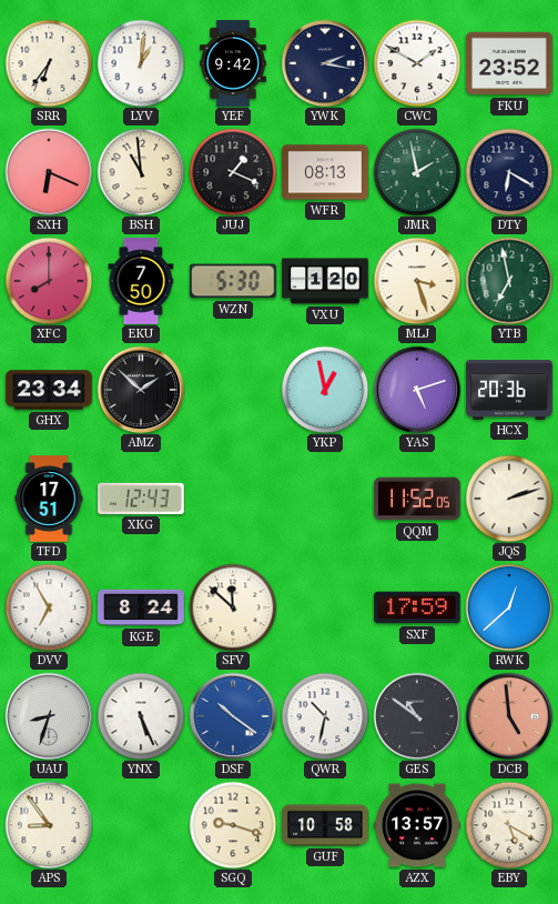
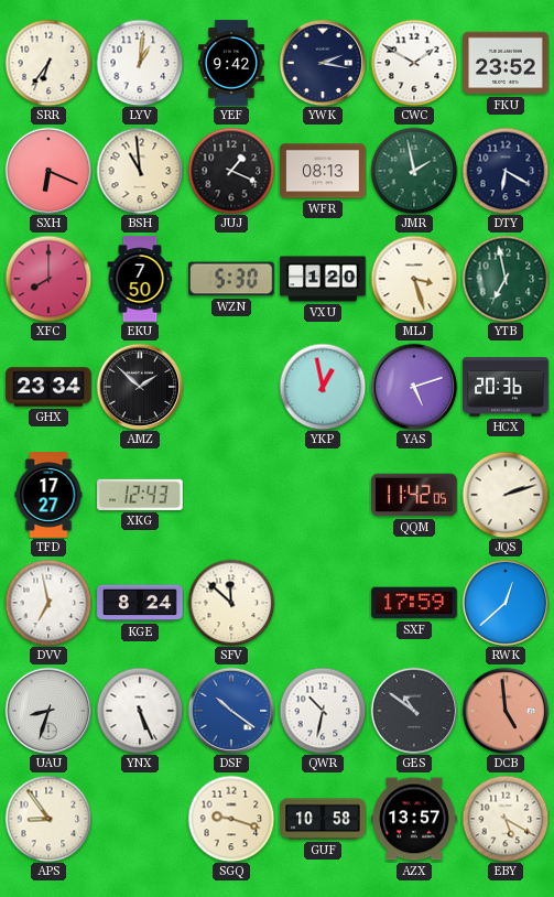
TFD: 17:51 -> 17:27
QQM: 11:52 -> 11:42
DVV: 6:55 -> 6:58
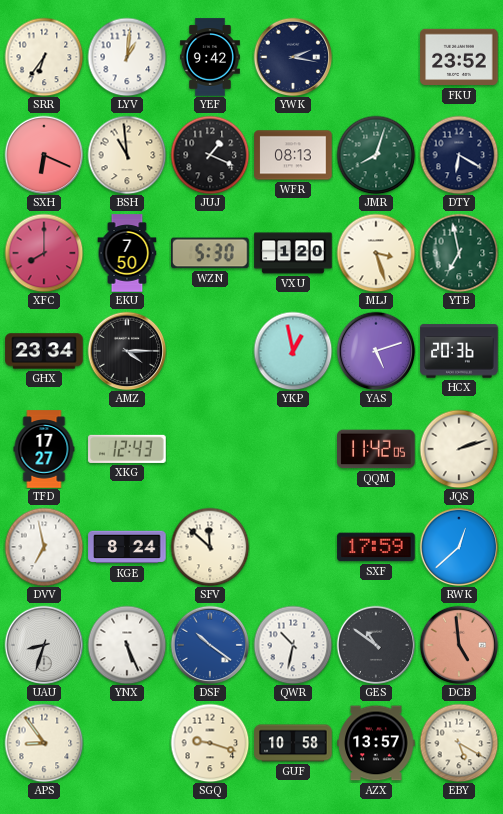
CWC: 1:50 -> none
JMR: 1:58 -> 8:03
AMZ: 1:52 -> 4:15
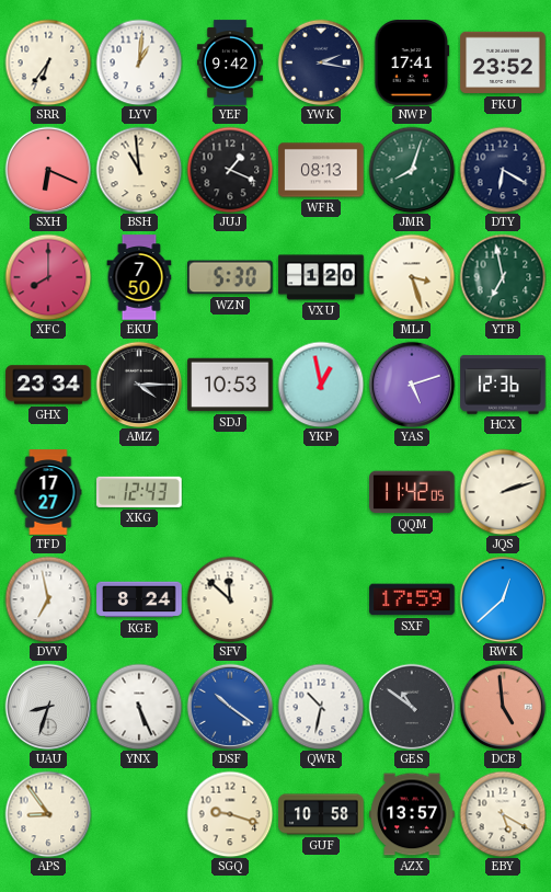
NWP: none -> 17:41
SDJ: none -> 10:53
HCX: 20:36 -> 12:36
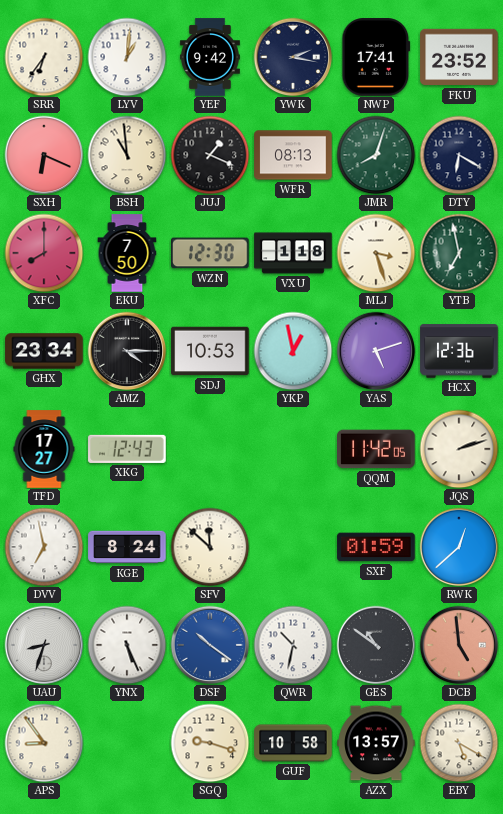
WZN: 5:30 -> 12:30
VXU: 1:20 -> 1:18
SXF: 17:59 -> 01:59
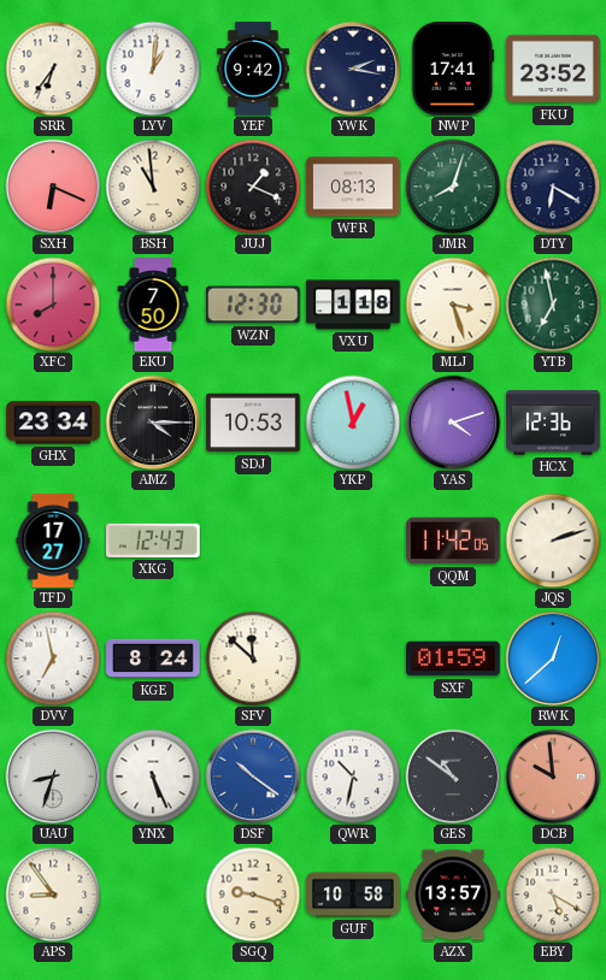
YAS: 5:12 -> 4:12
DCB: 4:59 -> 9:59
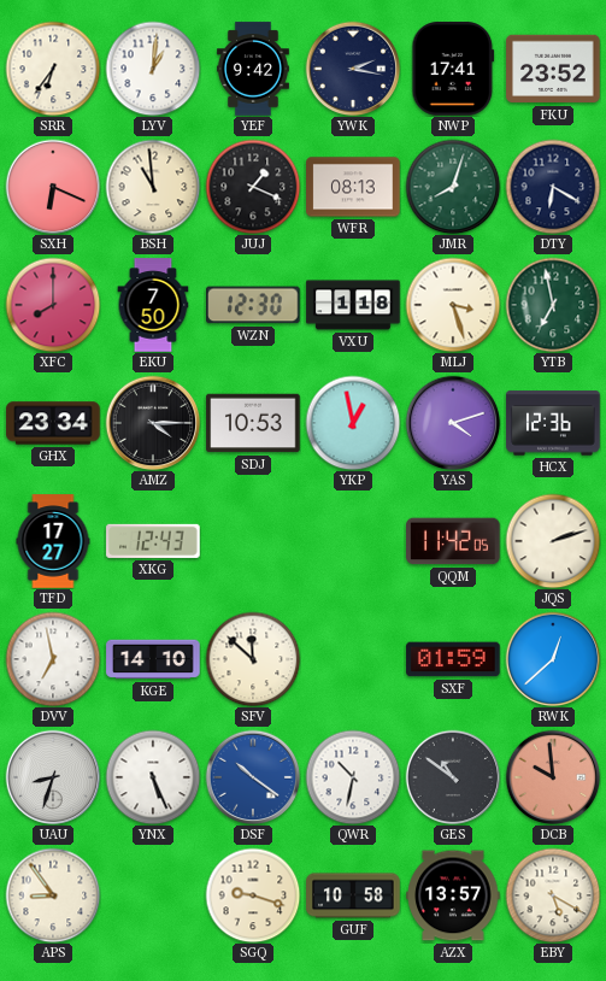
KGE: 8:24 -> 14:10
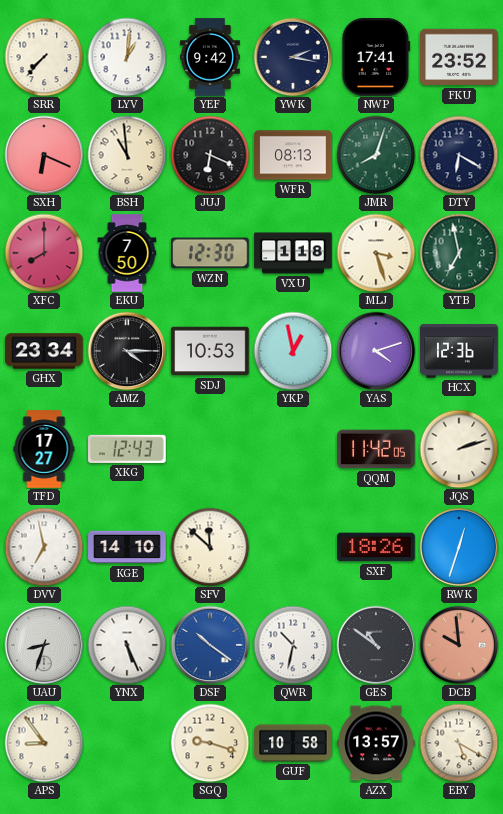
SRR: 6:36 -> 7:37
JUJ: 1:19 -> 6:19
SXF: 01:59 -> 18:26
RWK: 12:38 -> 12:33
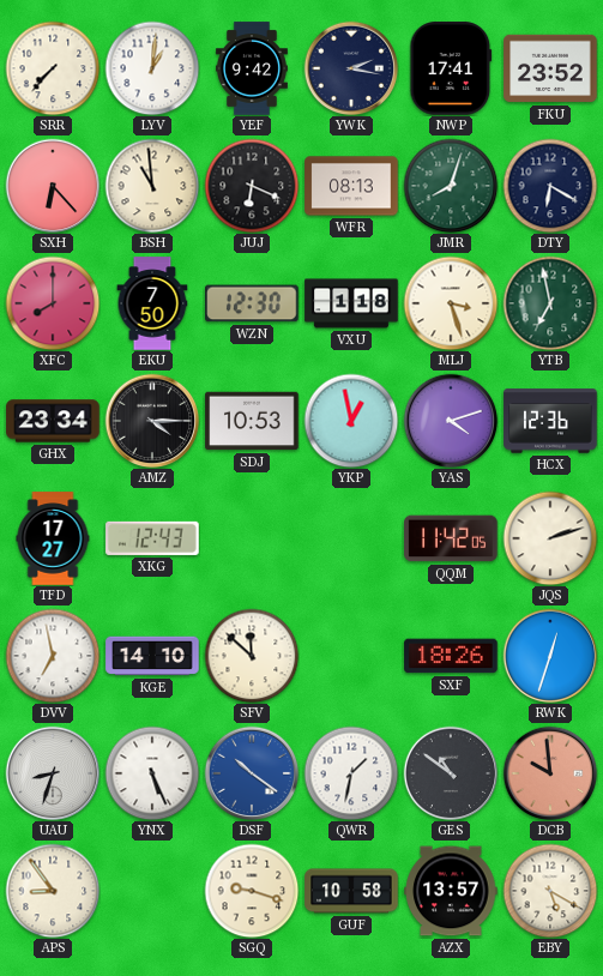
SXH: 6:19 -> 6:23
QWR: 10:32 -> 1:32
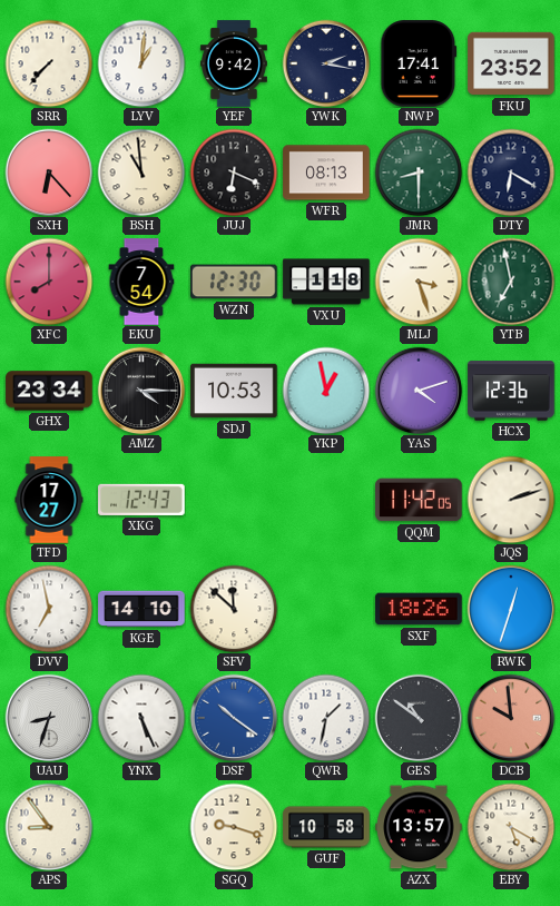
JMR: 8:03 -> 8:30
EKU: 7:50 -> 7:54
